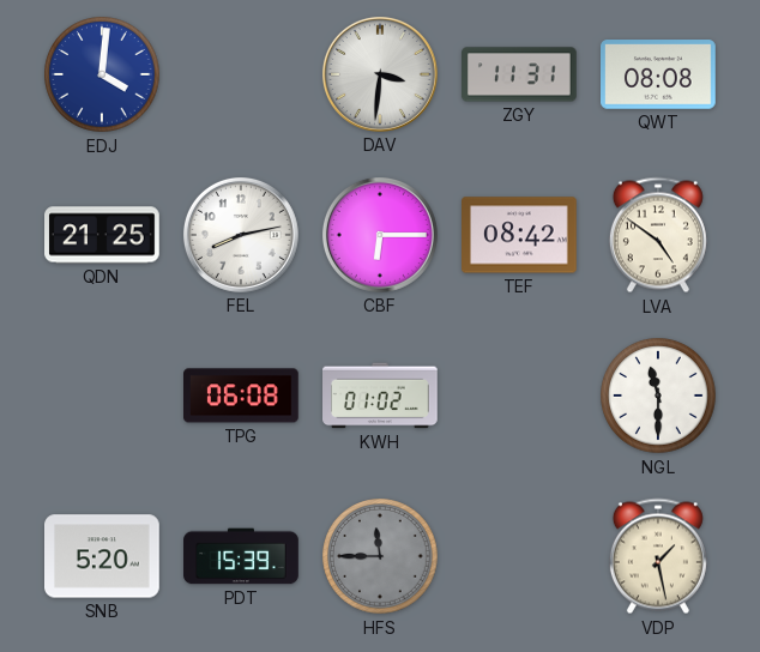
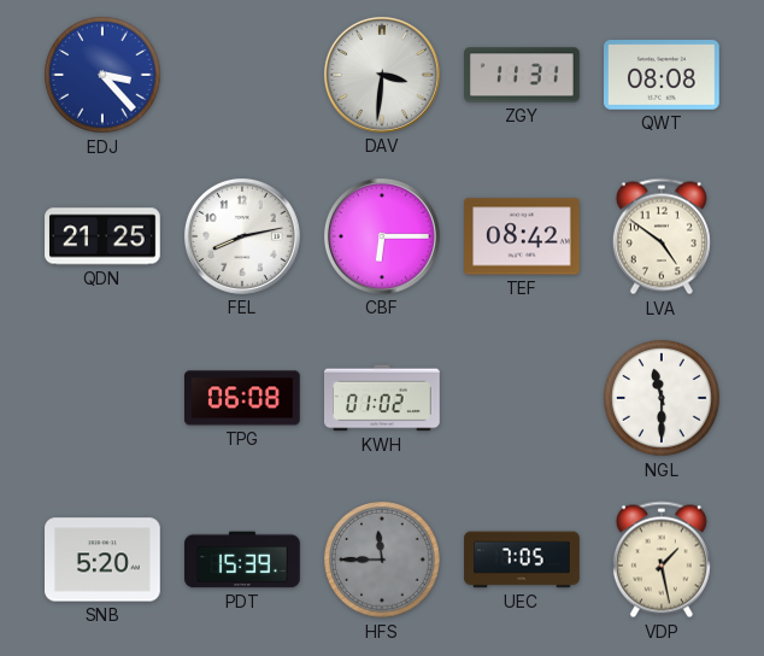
EDJ: 4:01 -> 3:23
UEC: none -> 7:05
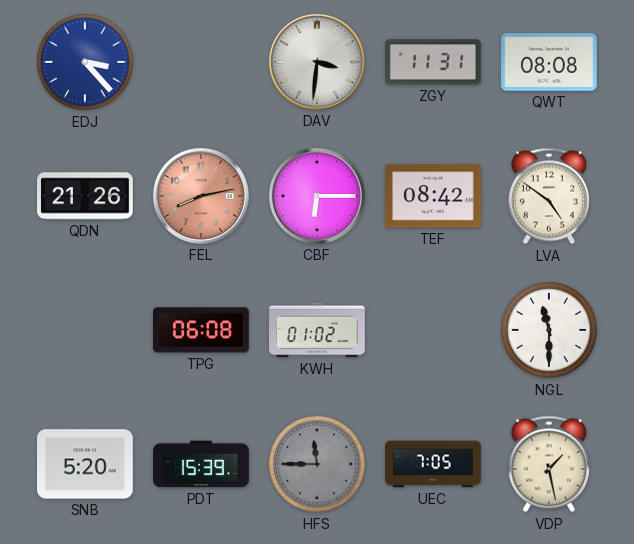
QDN: 21:25 -> 21:26
FEL dial: white -> salmon
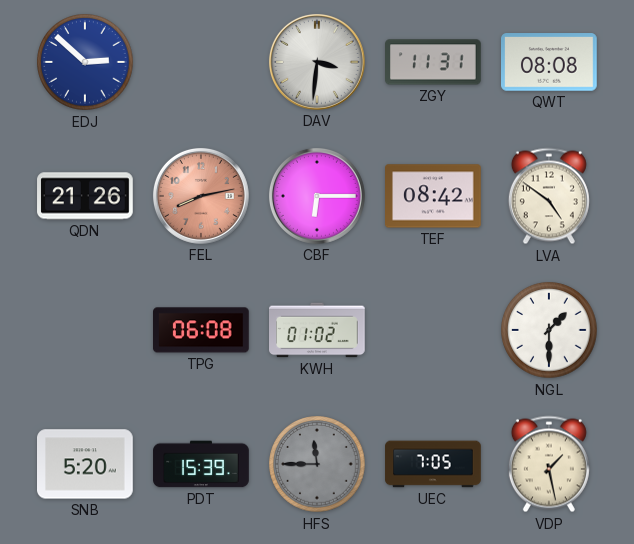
EDJ: 3:23 -> 2:52
NGL: 11:30 -> 1:30
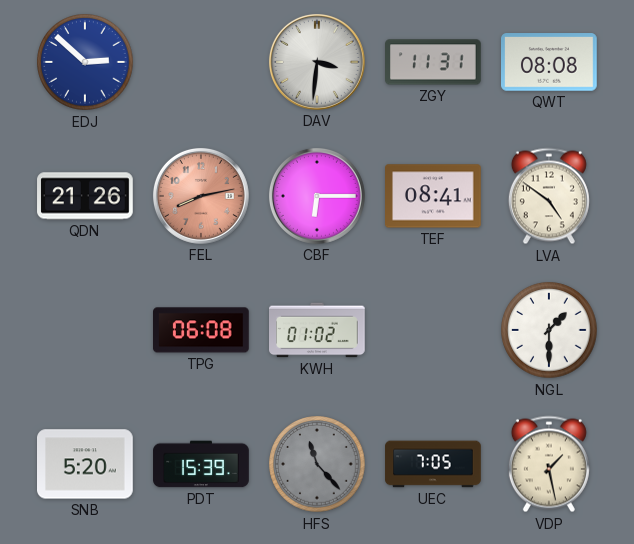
TEF: 08:42 -> 08:41
HFS: 11:45 -> 11:23
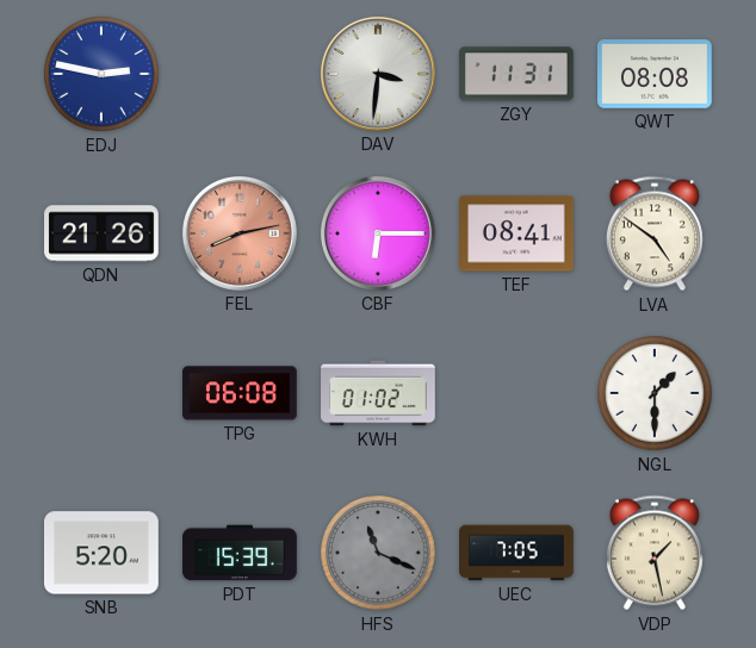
EDJ: 2:52 -> 2:47
HFS: 11:23 -> 11:19
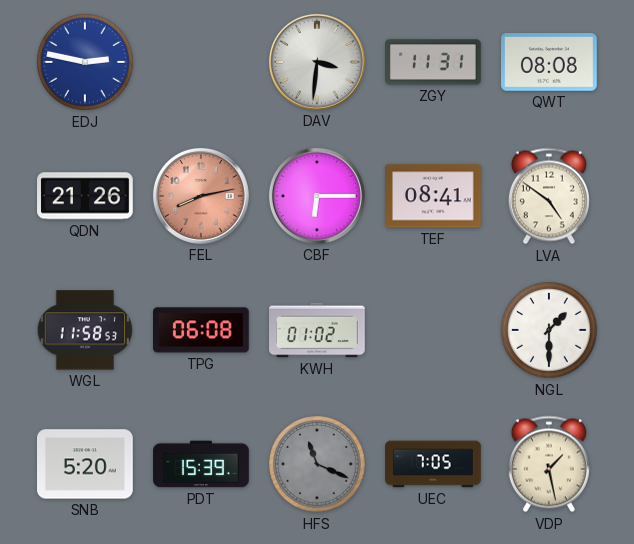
WGL: none -> 11:58
